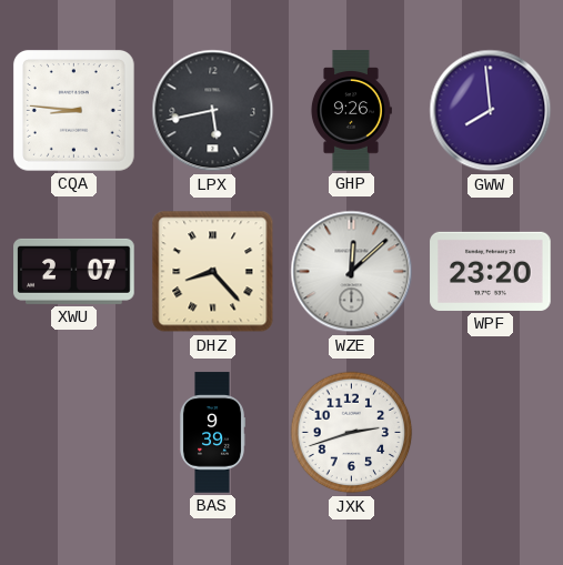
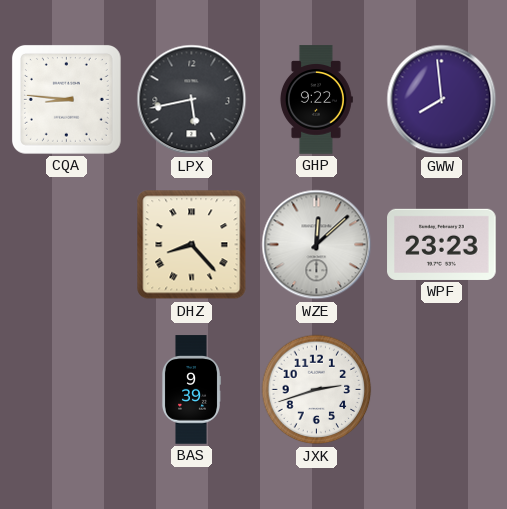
GHP: 9:26 -> 9:22
XWU: 2:07 -> none
WPF: 23:20 -> 23:23
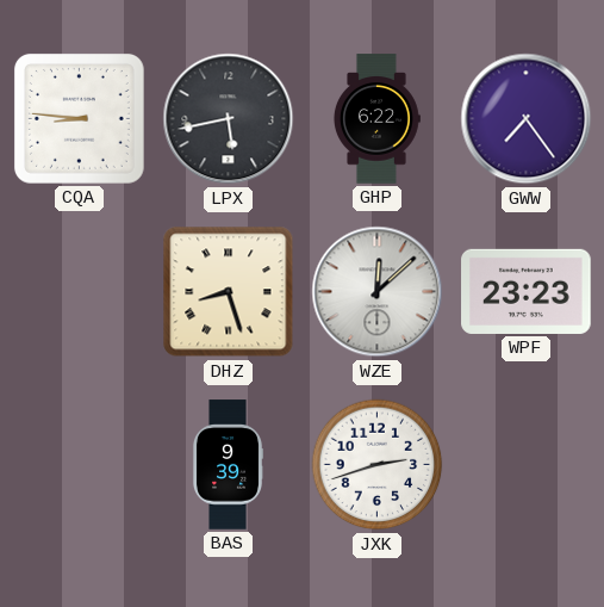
GHP: 9:22 -> 6:22
GWW: 7:59 -> 7:24
DHZ: 8:23 -> 8:27
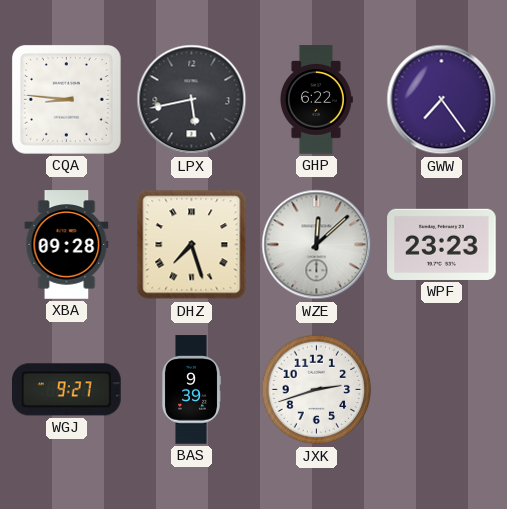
XBA: none -> 09:28
DHZ: 8:27 -> 7:27
WGJ: none -> 9:27
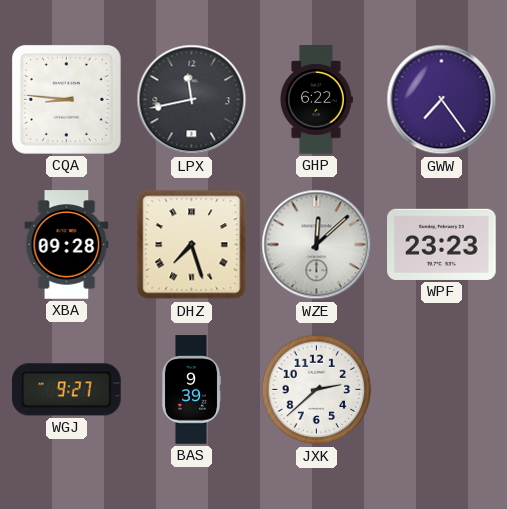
LPX: 5:43 -> 11:43
JXK: 2:42 -> 2:38
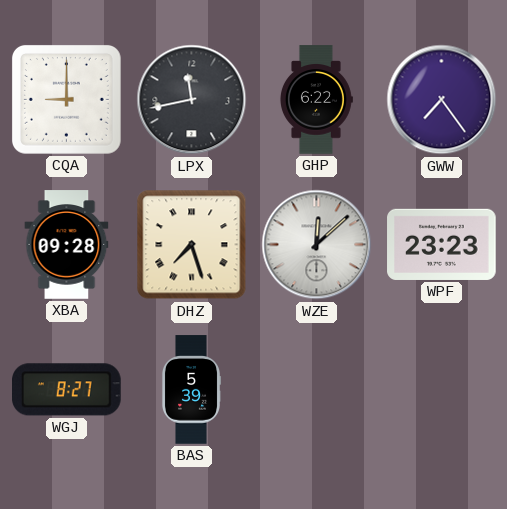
CQA: 8:46 -> 9:00
WGJ: 9:27 -> 8:27
BAS: 9:39 -> 5:39
JXK: 2:38 -> none
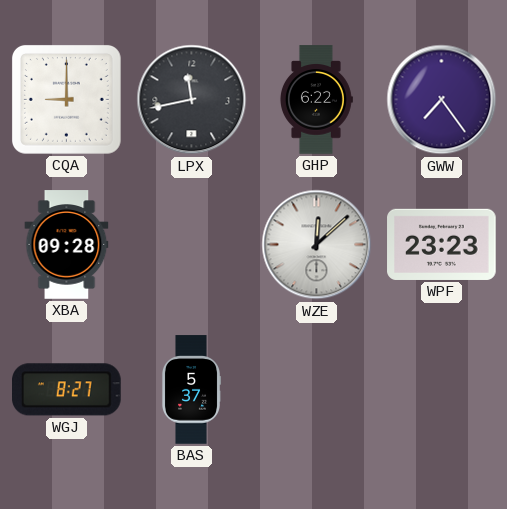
DHZ: 7:27 -> none
BAS: 5:39 -> 5:37
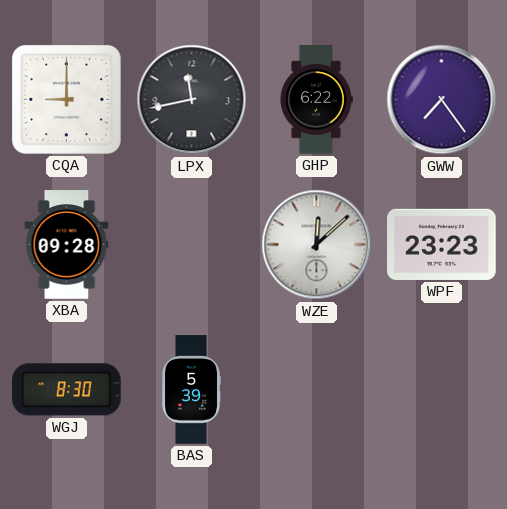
WGJ: 8:27 -> 8:30
BAS: 5:37 -> 5:39
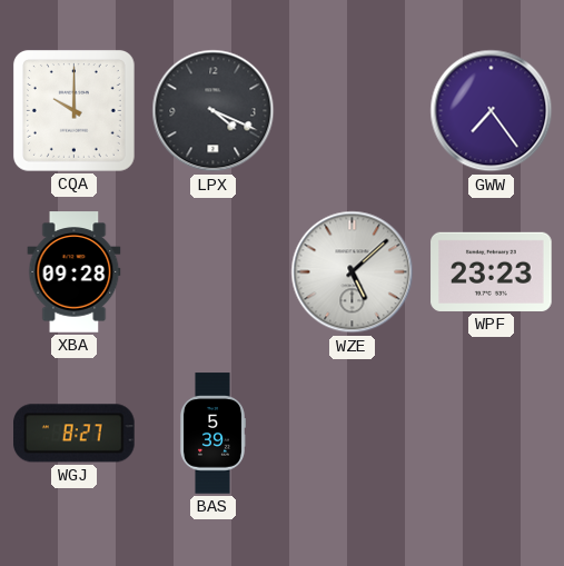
CQA: 9:00 -> 10:00
LPX: 11:43 -> 4:19
GHP: 6:22 -> none
WZE: 12:08 -> 5:08
WGJ: 8:30 -> 8:27
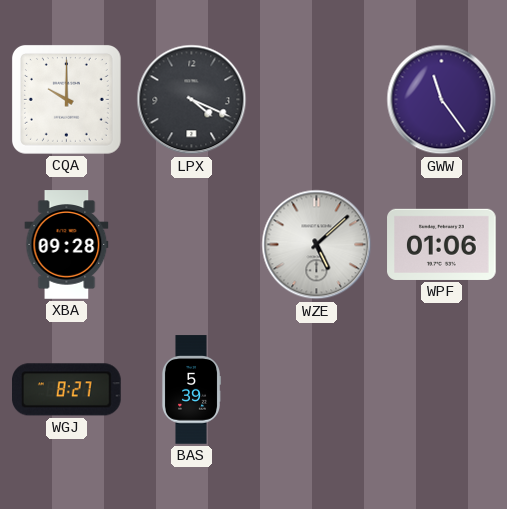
GWW: 7:24 -> 11:24
WPF: 23:23 -> 01:06
